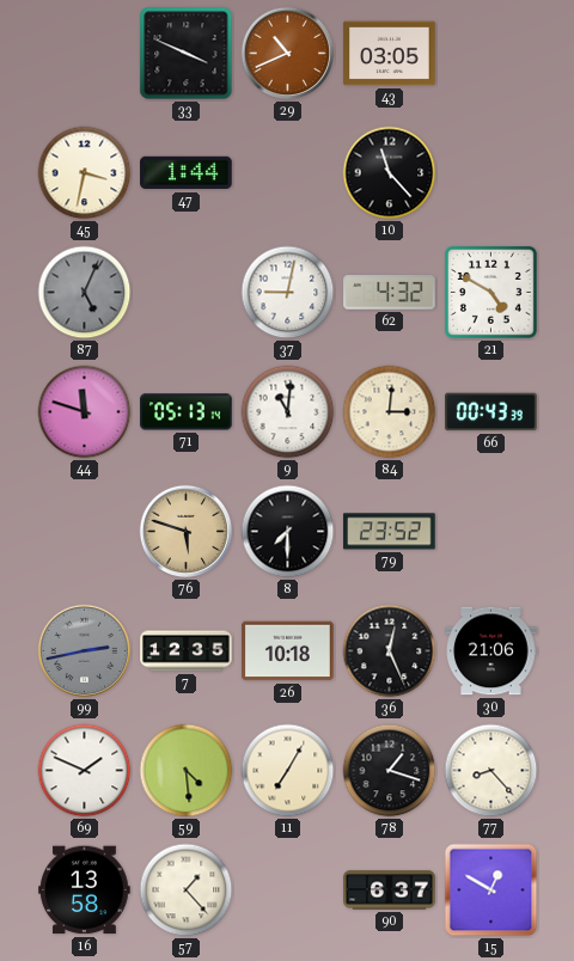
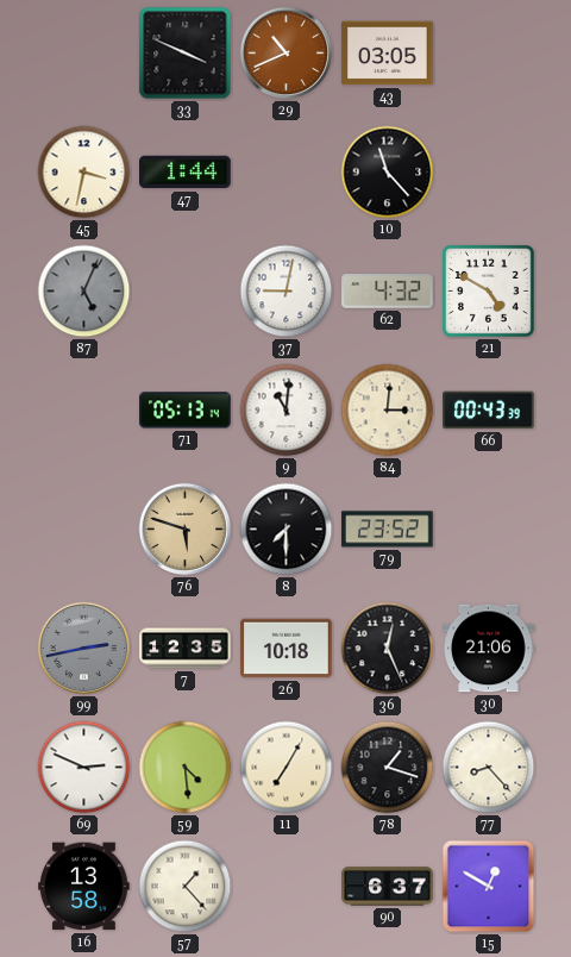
44: 11:48 -> none
69: 1:49 -> 2:49
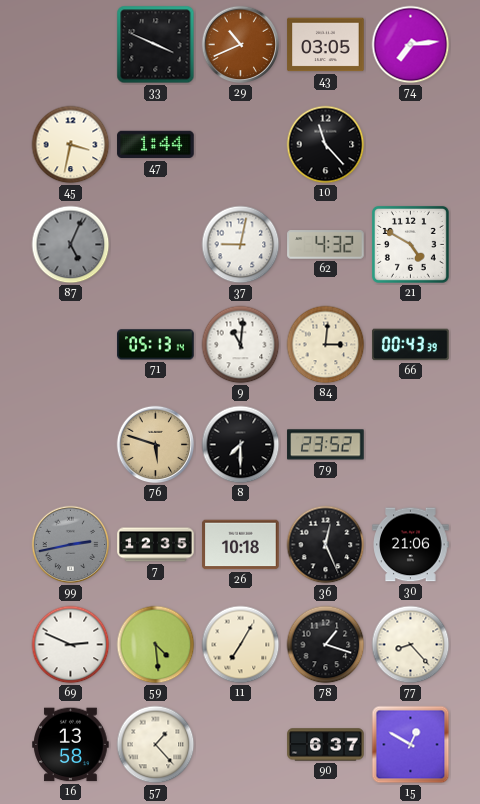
74: none -> 7:14
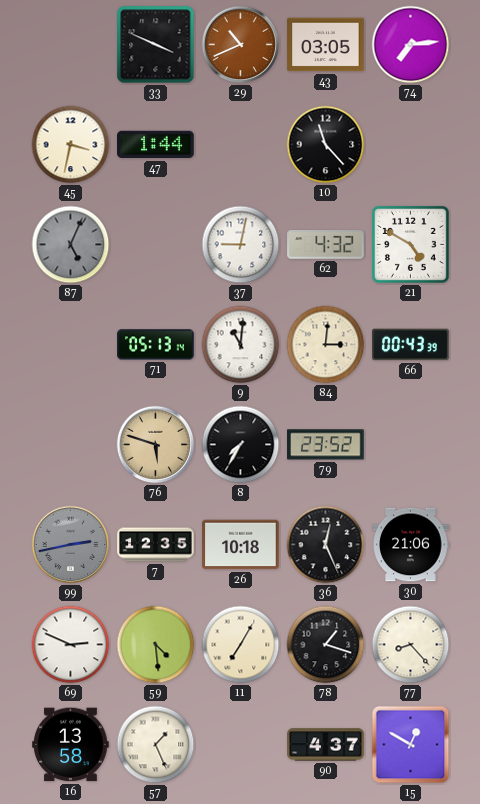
8: 7:30 -> 7:35
57: 1:23 -> 1:26
90: 6:37 -> 4:37
